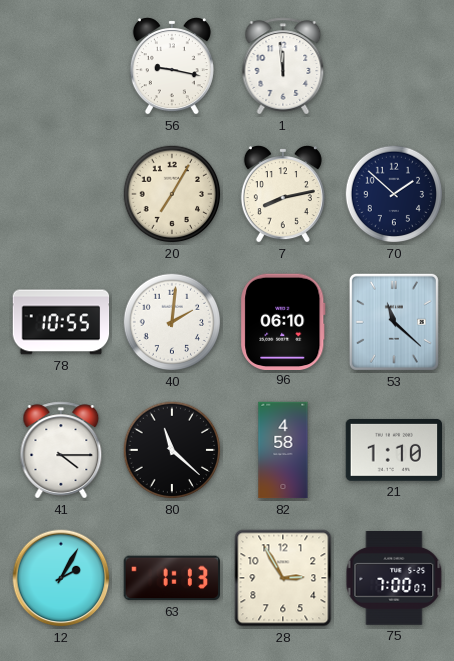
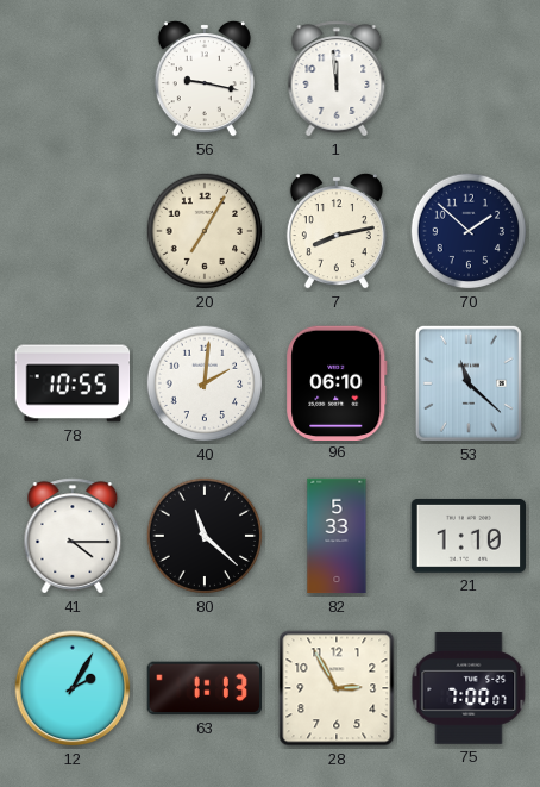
82: 4:58 -> 5:33
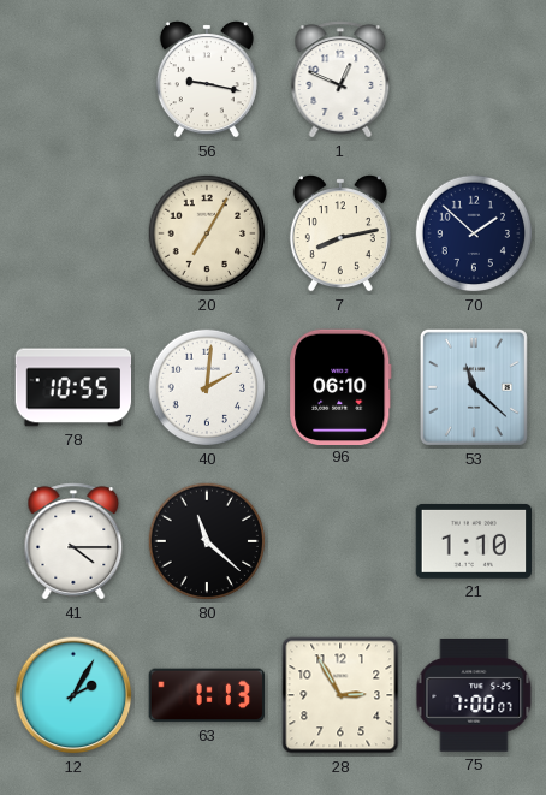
1: 11:59 -> 12:49
82: 5:33 -> none
